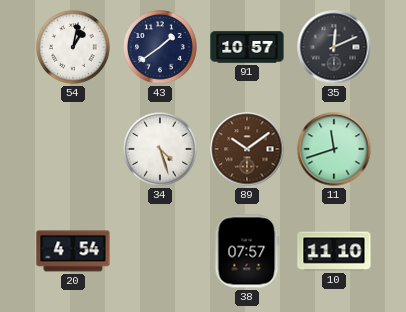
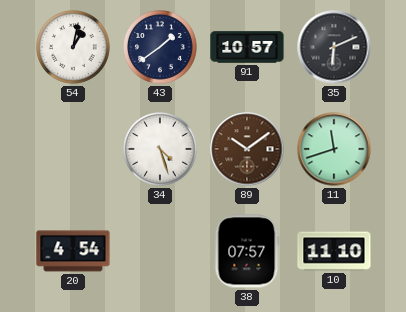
35: 12:11 -> 6:11
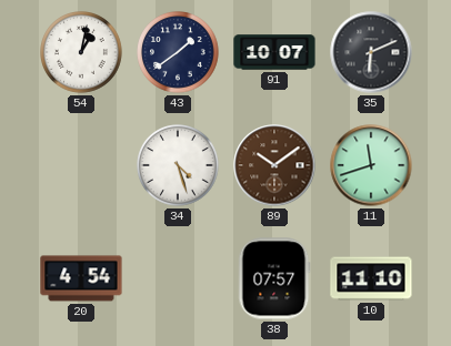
91: 10:57 -> 10:07
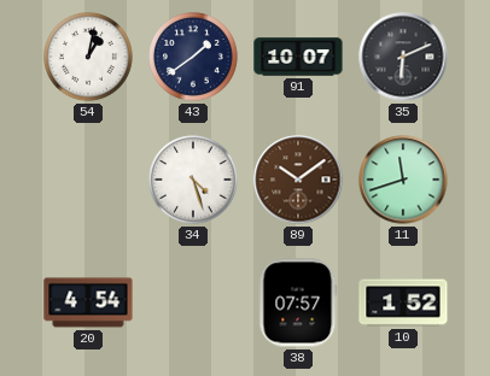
10: 11:10 -> 1:52
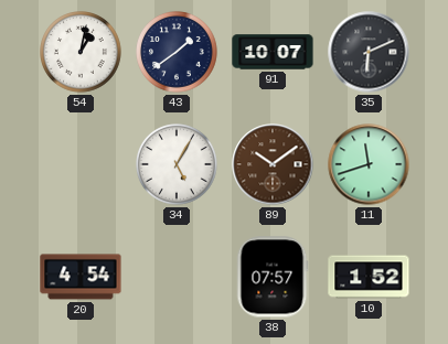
34: 4:27 -> 5:05
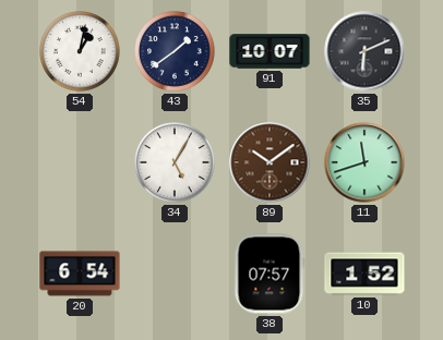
20: 4:54 -> 6:54
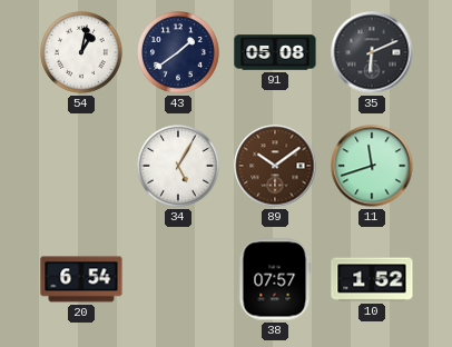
91: 10:07 -> 05:08
